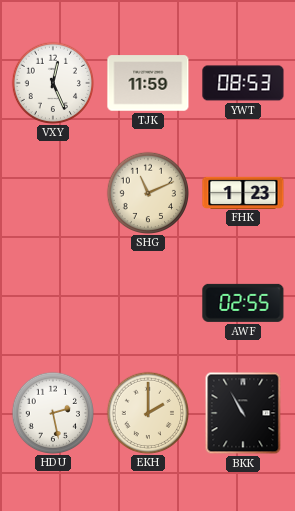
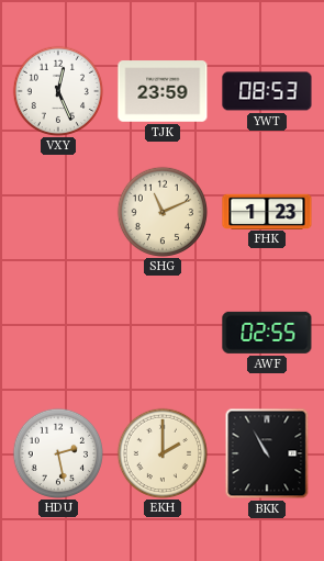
TJK: 11:59 -> 23:59
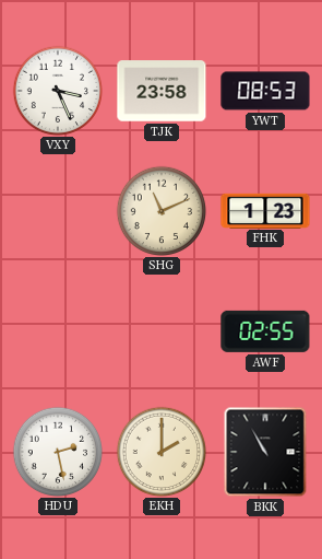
VXY: 12:26 -> 3:26
TJK: 23:59 -> 23:58
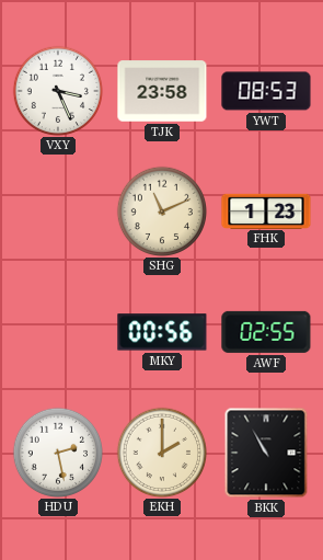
MKY: none -> 00:56
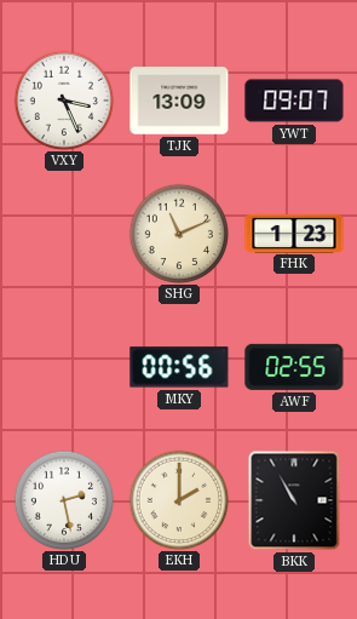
TJK: 23:58 -> 13:09
YWT: 08:53 -> 09:07
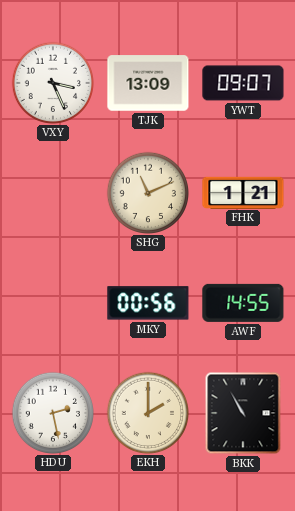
FHK: 1:23 -> 1:21
AWF: 02:55 -> 14:55
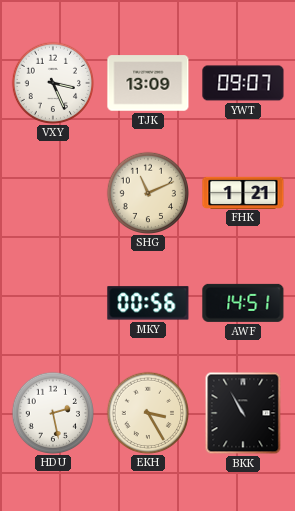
AWF: 14:55 -> 14:51
EKH: 2:00 -> 3:25
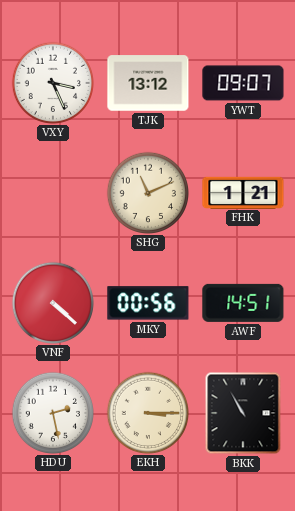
TJK: 13:09 -> 13:12
VNF: none -> 4:22
EKH: 3:25 -> 3:15
